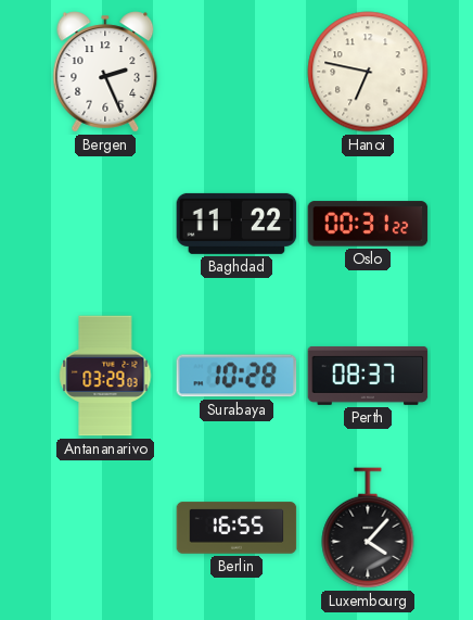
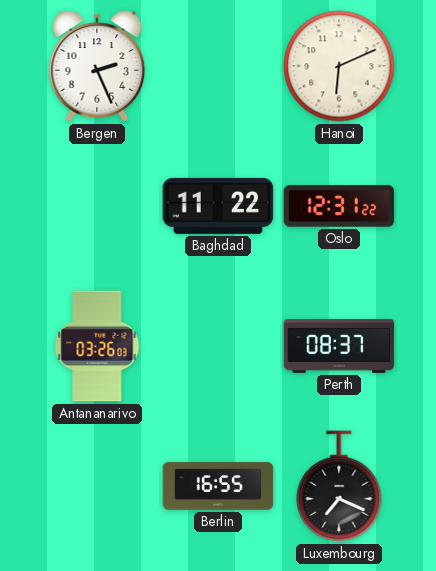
Hanoi: 6:47 -> 6:11
Oslo: 00:31 -> 12:31
Antananarivo: 03:29 -> 03:26
Surabaya: 10:28 -> none
Luxembourg: 4:07 -> 7:19
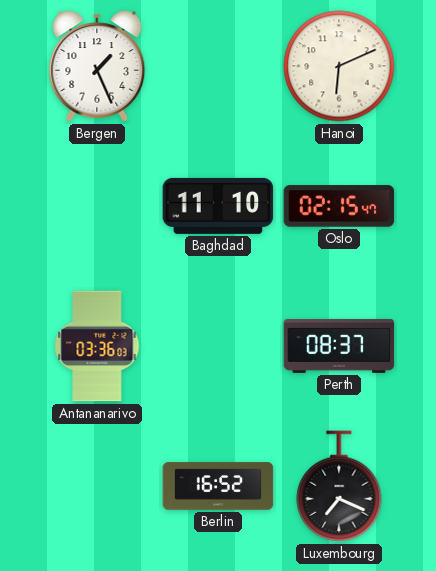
Bergen: 2:26 -> 1:26
Baghdad: 11:22 -> 11:10
Oslo: 12:31 -> 02:15
Antananarivo: 03:26 -> 03:36
Berlin: 16:55 -> 16:52
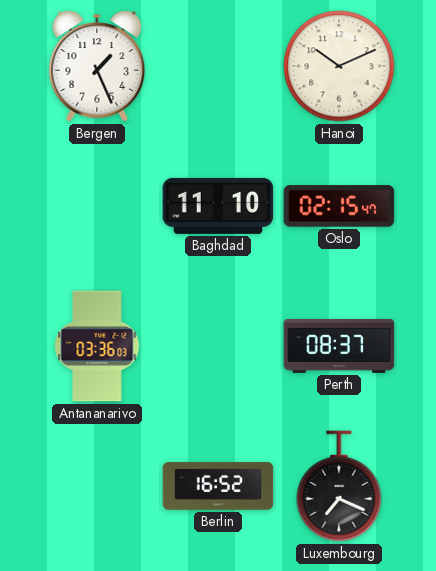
Hanoi: 6:11 -> 10:11
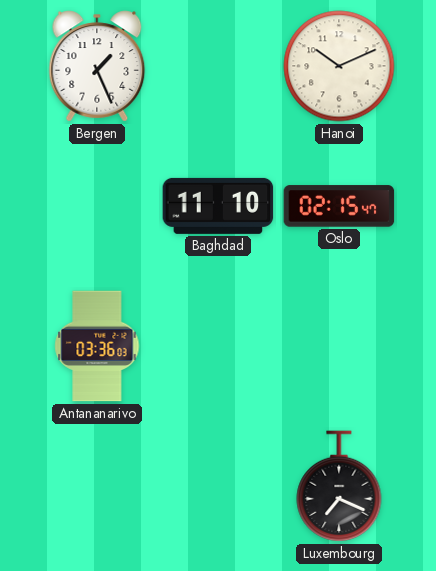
Perth: 08:37 -> none
Berlin: 16:52 -> none
